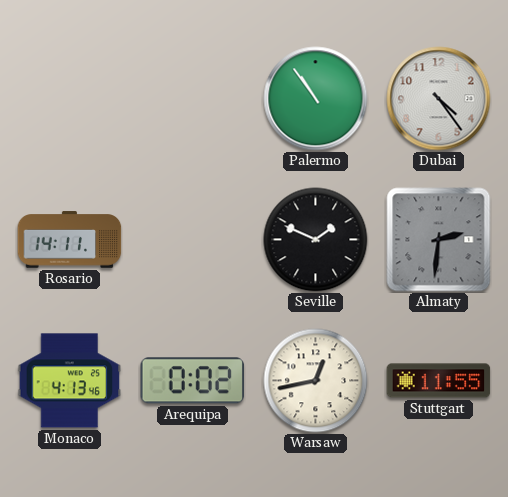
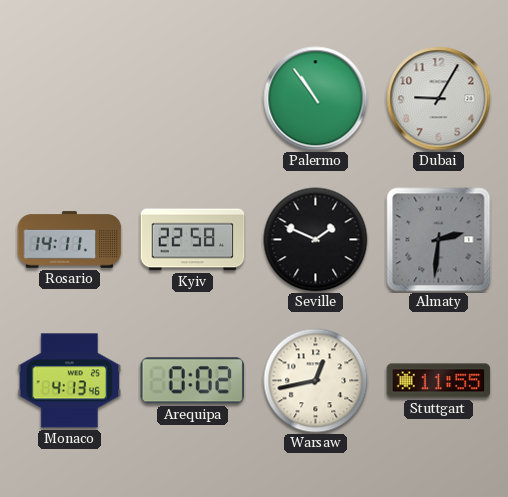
Dubai: 4:24 -> 9:05
Kyiv: none -> 22:58
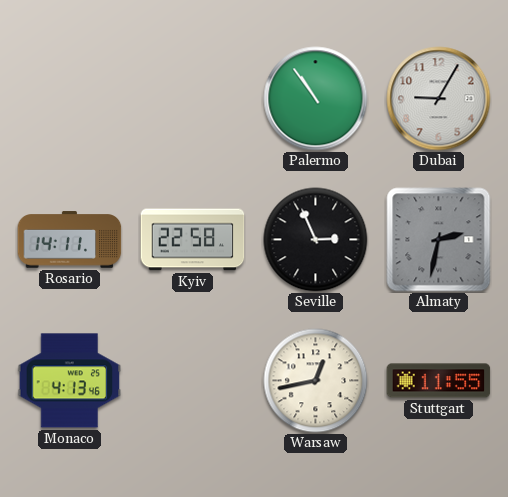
Seville: 1:49 -> 2:56
Almaty: 2:31 -> 2:32
Arequipa: 0:02 -> none
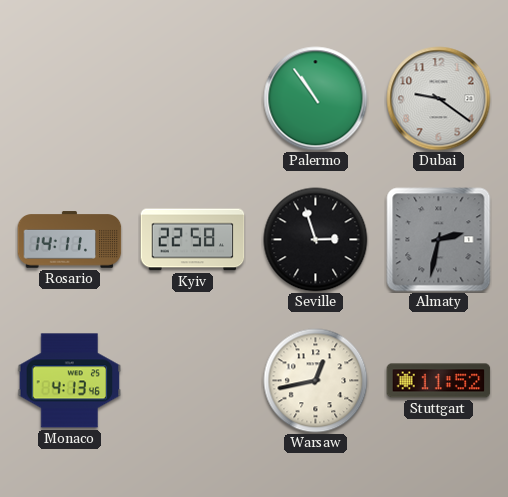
Dubai: 9:05 -> 9:21
Seville: 2:56 -> 2:57
Stuttgart: 11:55 -> 11:52
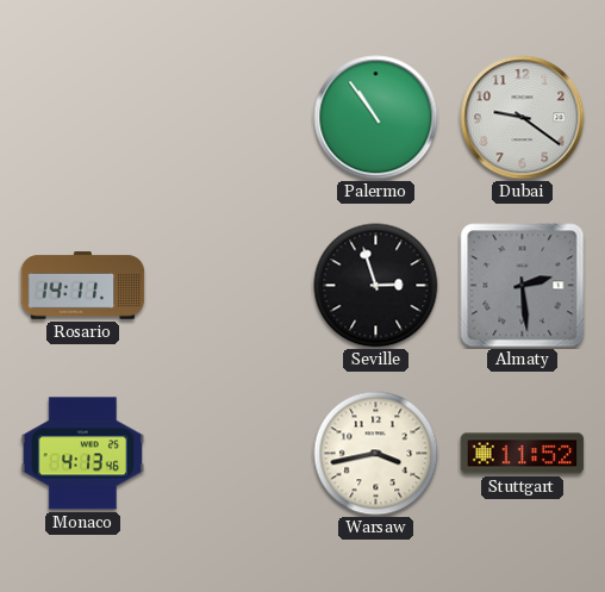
Kyiv: 22:58 -> none
Almaty: 2:32 -> 2:29
Warsaw: 12:43 -> 3:43
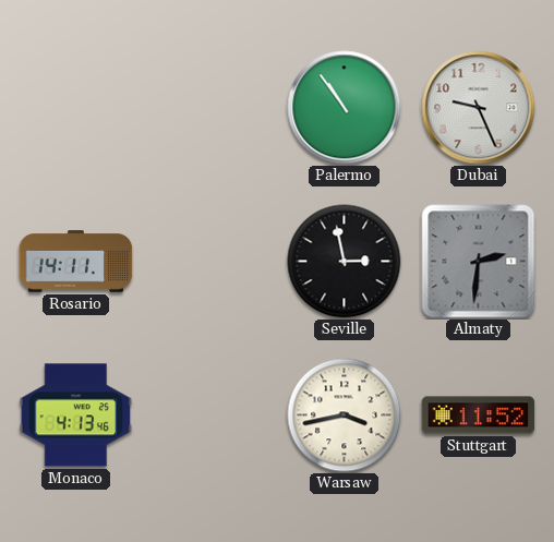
Dubai: 9:21 -> 9:26
Seville: 2:57 -> 2:58
Almaty: 2:29 -> 2:31
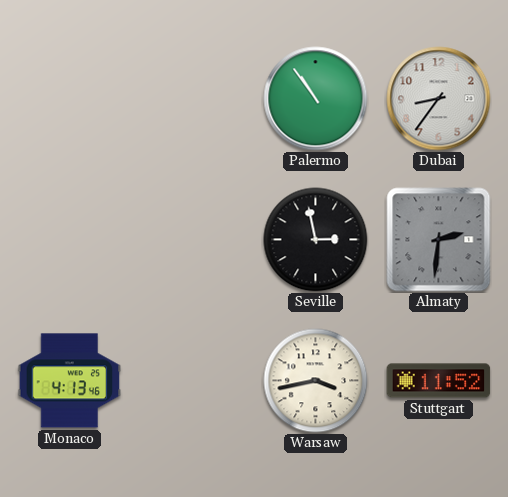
Dubai: 9:26 -> 8:36
Rosario: 14:11 -> none
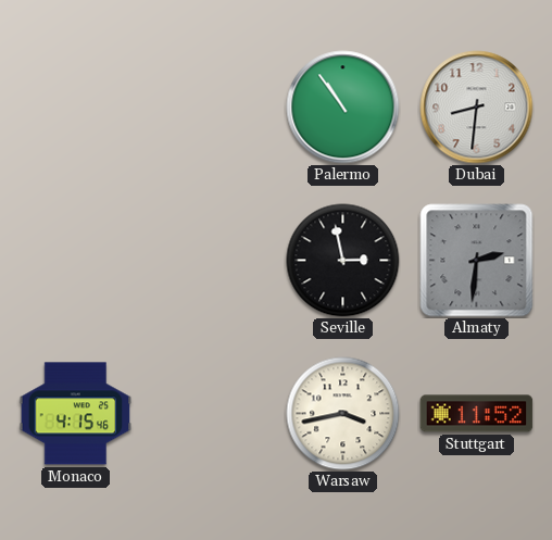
Dubai: 8:36 -> 8:31
Monaco: 4:13 -> 4:15
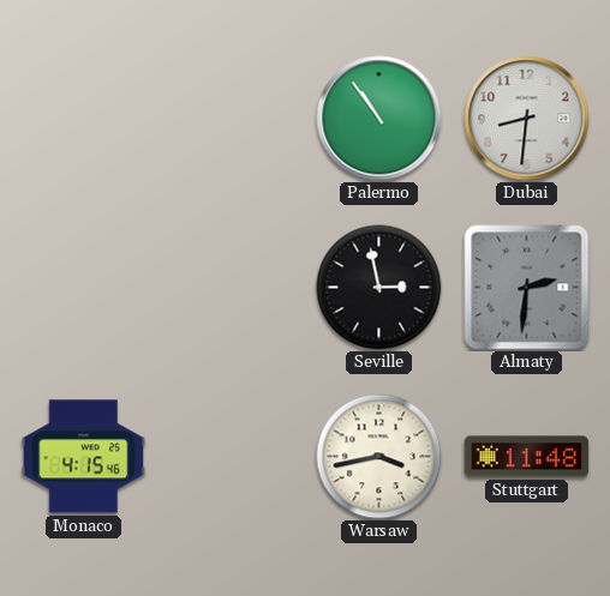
Stuttgart: 11:52 -> 11:48
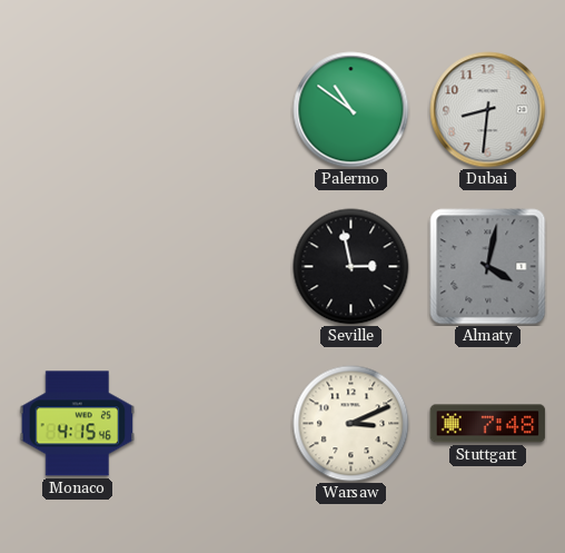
Palermo: 10:54 -> 10:51
Almaty: 2:31 -> 4:02
Warsaw: 3:43 -> 3:11
Stuttgart: 11:48 -> 7:48
